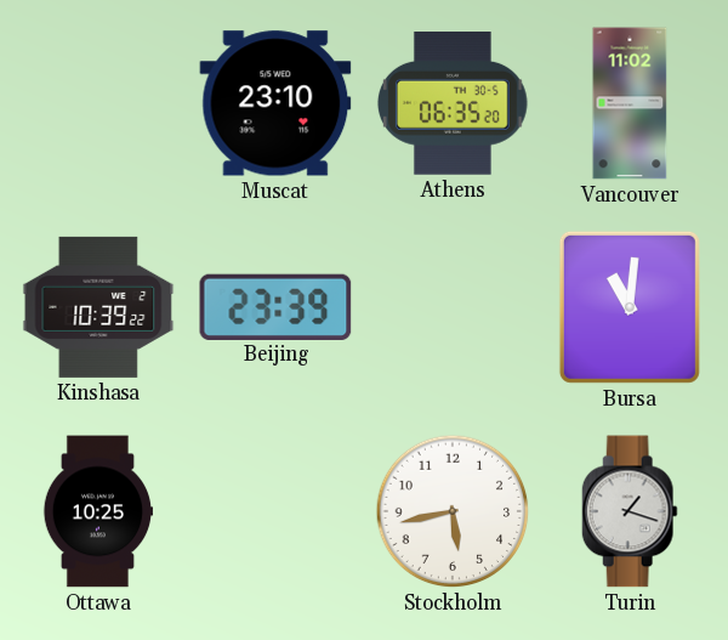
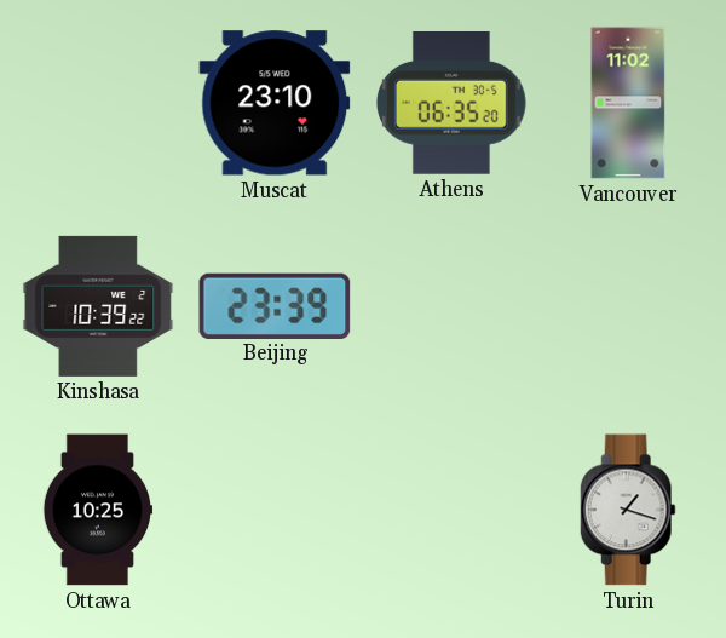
Bursa: 11:01 -> none
Stockholm: 5:43 -> none
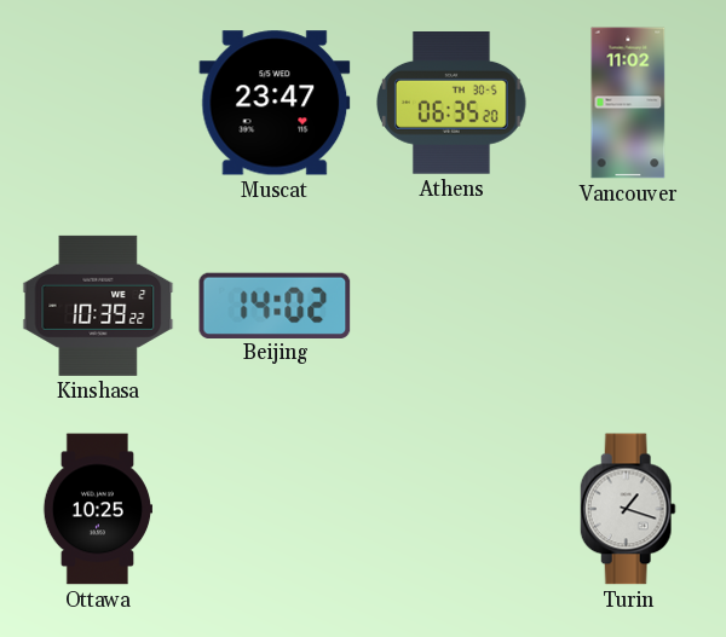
Muscat: 23:10 -> 23:47
Beijing: 23:39 -> 14:02
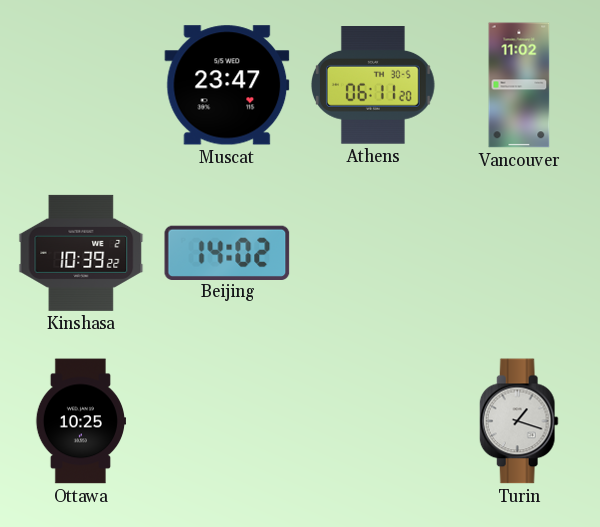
Athens: 06:35 -> 06:11
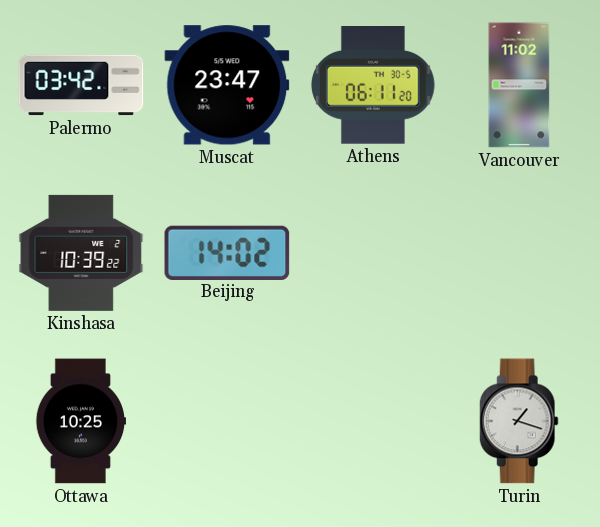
Palermo: none -> 03:42
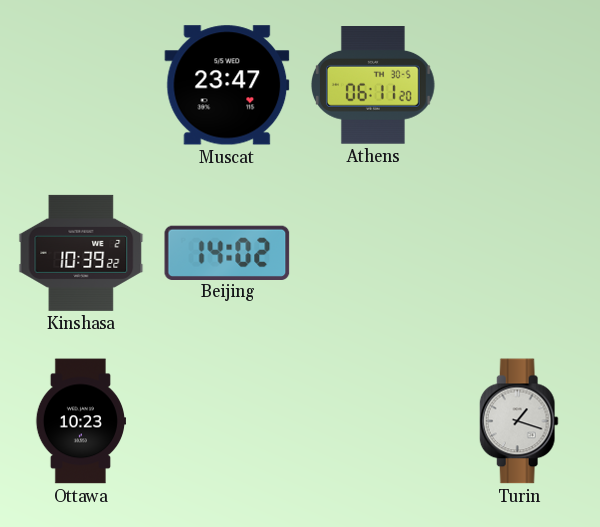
Palermo: 03:42 -> none
Vancouver: 11:02 -> none
Ottawa: 10:25 -> 10:23
